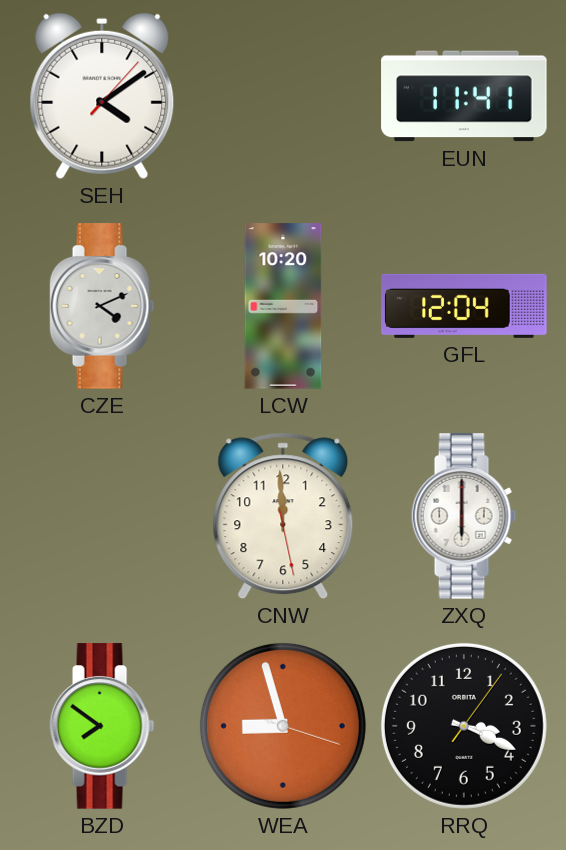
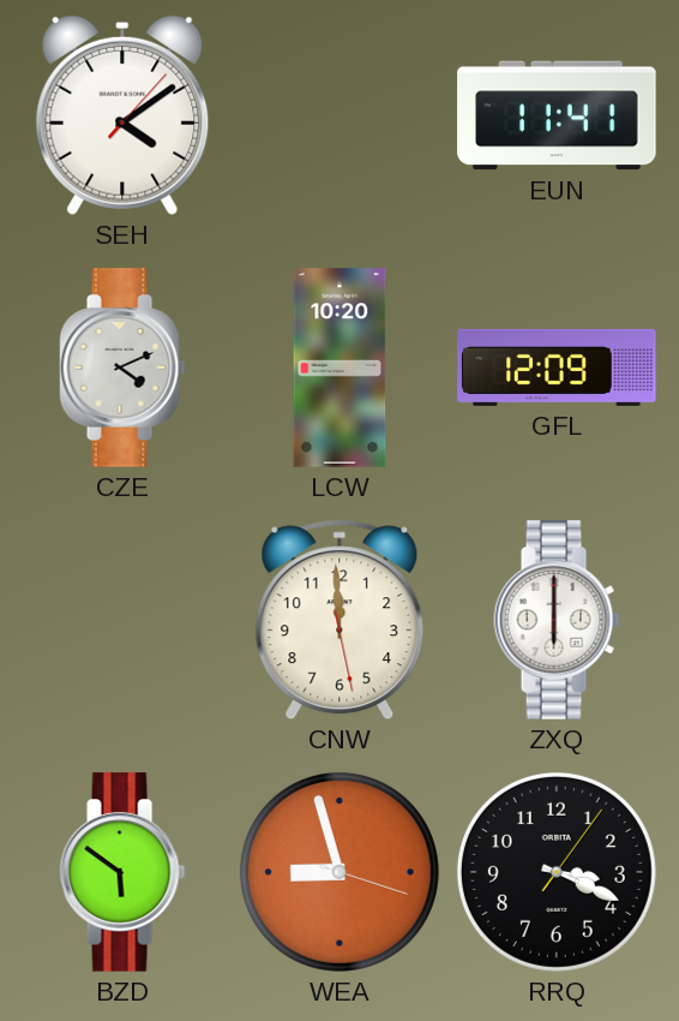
GFL: 12:04 -> 12:09
BZD: 7:51 -> 5:51
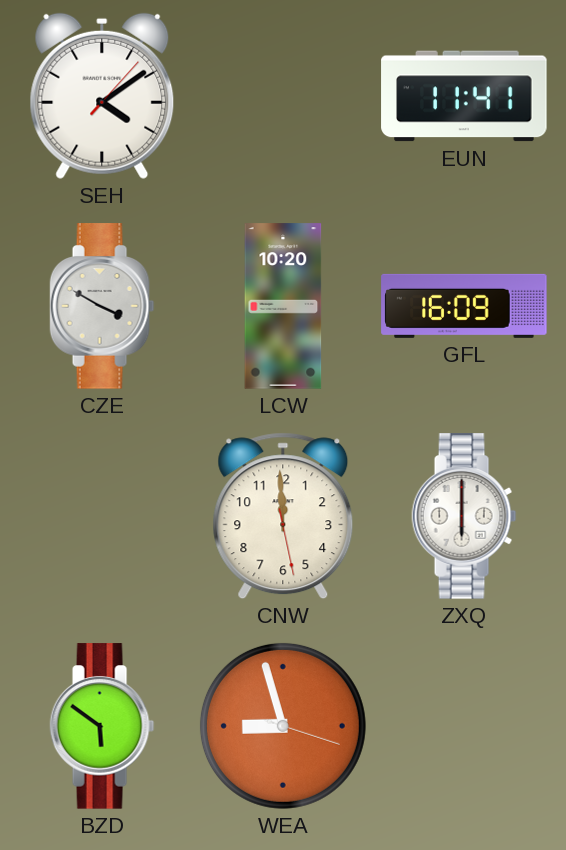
CZE: 4:11 -> 3:50
GFL: 12:09 -> 16:09
RRQ: 3:19 -> none
